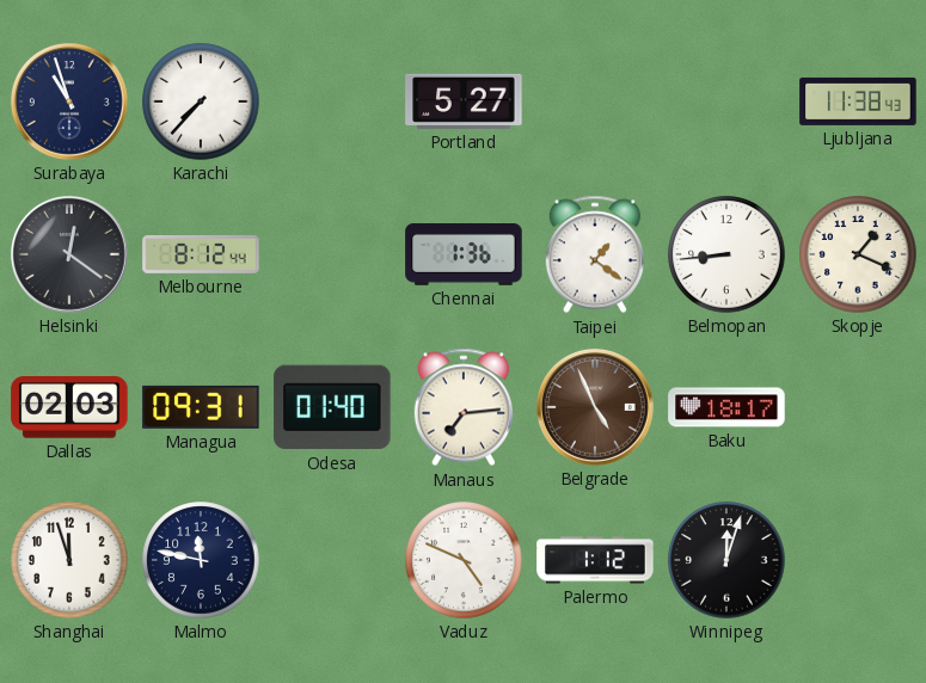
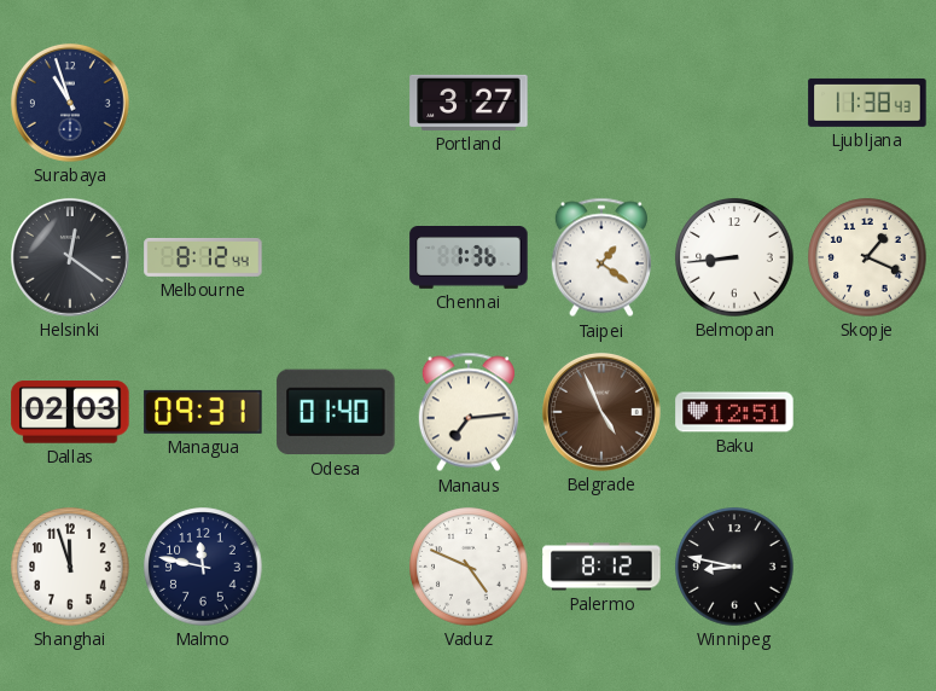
Karachi: 7:37 -> none
Portland: 5:27 -> 3:27
Baku: 18:17 -> 12:51
Palermo: 1:12 -> 8:12
Winnipeg: 12:03 -> 8:47
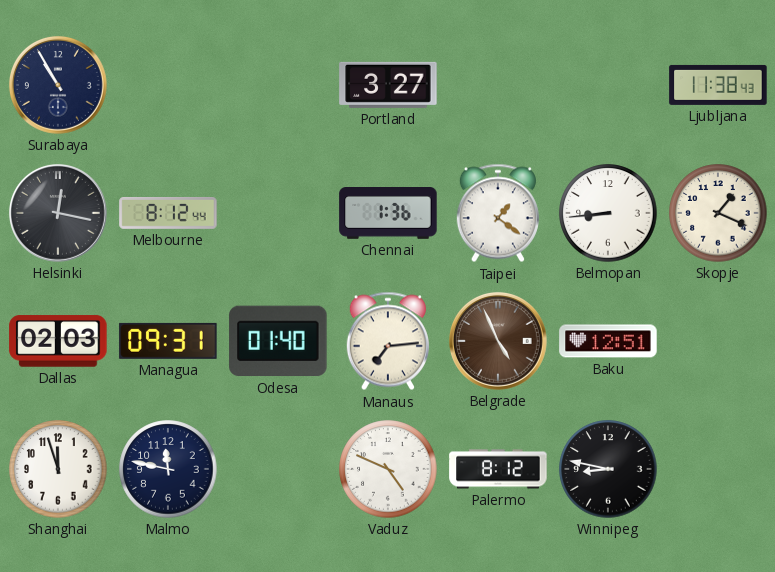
Surabaya: 10:57 -> 10:55
Helsinki: 12:21 -> 12:17
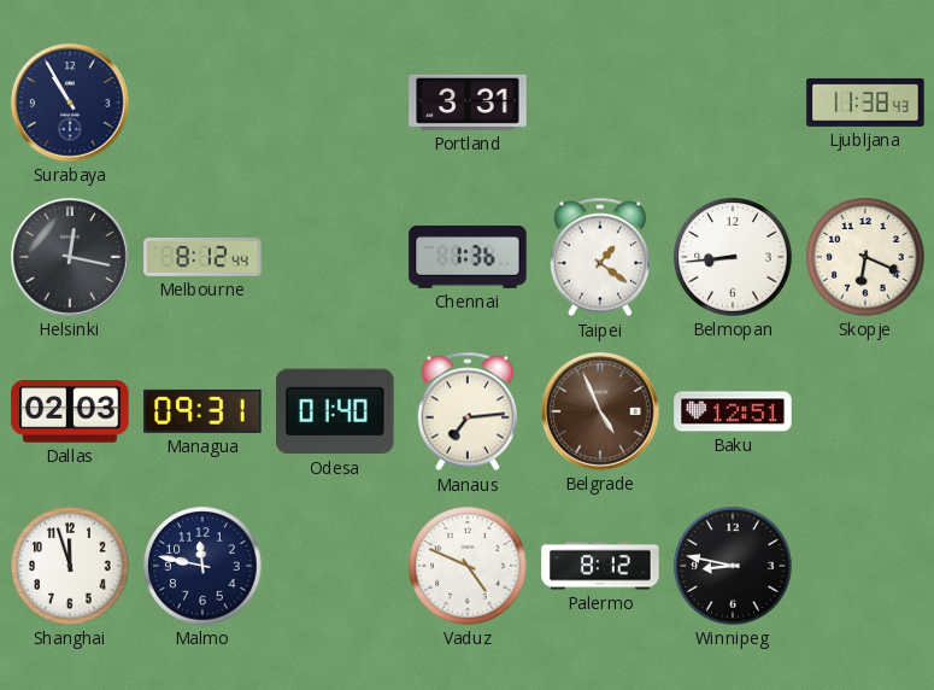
Portland: 3:27 -> 3:31
Skopje: 1:19 -> 6:19
